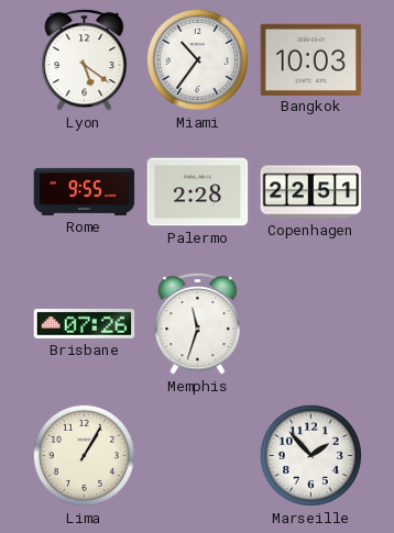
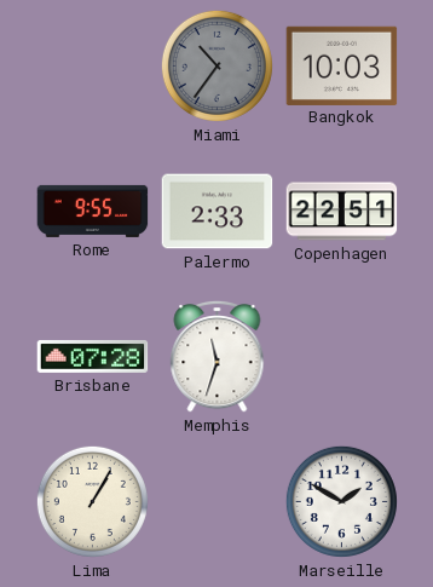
Lyon: 5:21 -> none
Miami dial: white -> grey
Palermo: 2:28 -> 2:33
Brisbane: 07:26 -> 07:28
Marseille: 1:53 -> 1:50
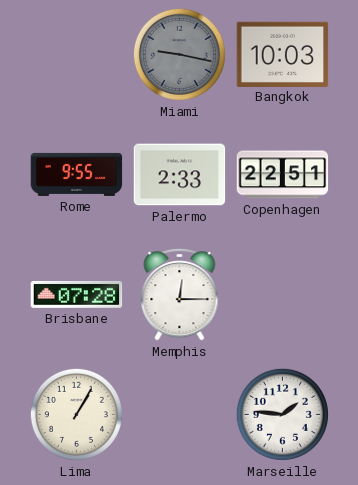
Miami: 10:36 -> 9:17
Memphis: 11:33 -> 12:15
Marseille: 1:50 -> 1:46
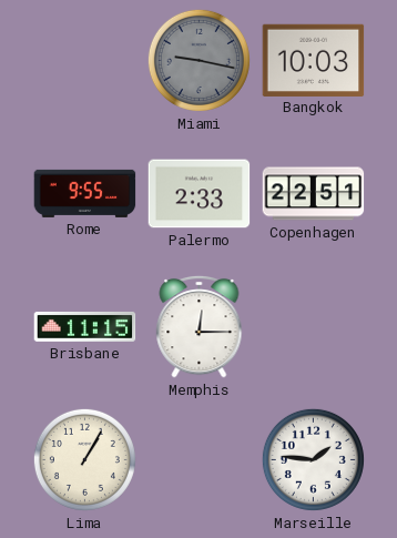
Brisbane: 07:28 -> 11:15
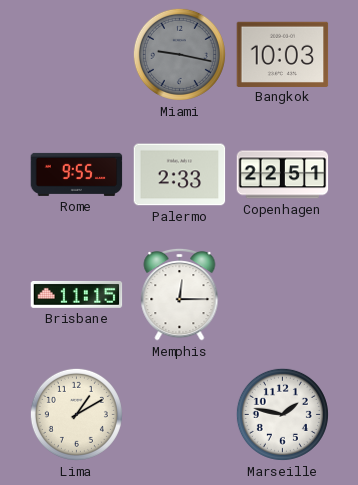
Lima: 1:05 -> 1:10
Marseille: 1:46 -> 1:47
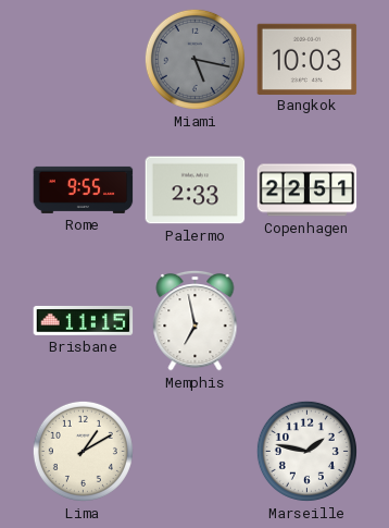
Miami: 9:17 -> 5:17
Memphis: 12:15 -> 6:58
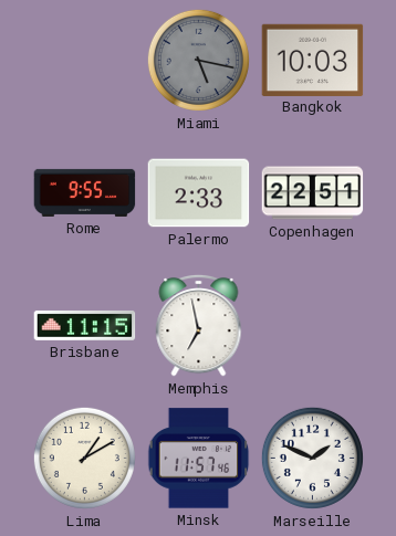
Minsk: none -> 11:57
Marseille: 1:47 -> 1:49
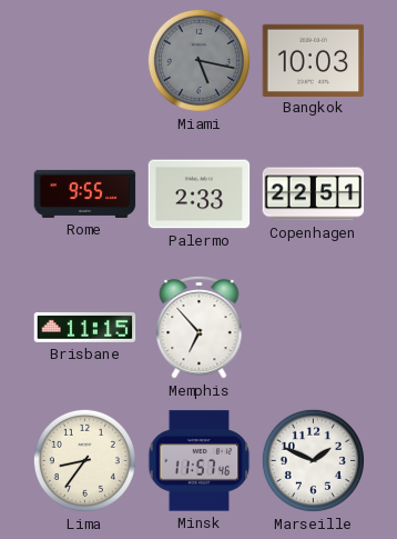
Memphis: 6:58 -> 6:53
Lima: 1:10 -> 8:36
